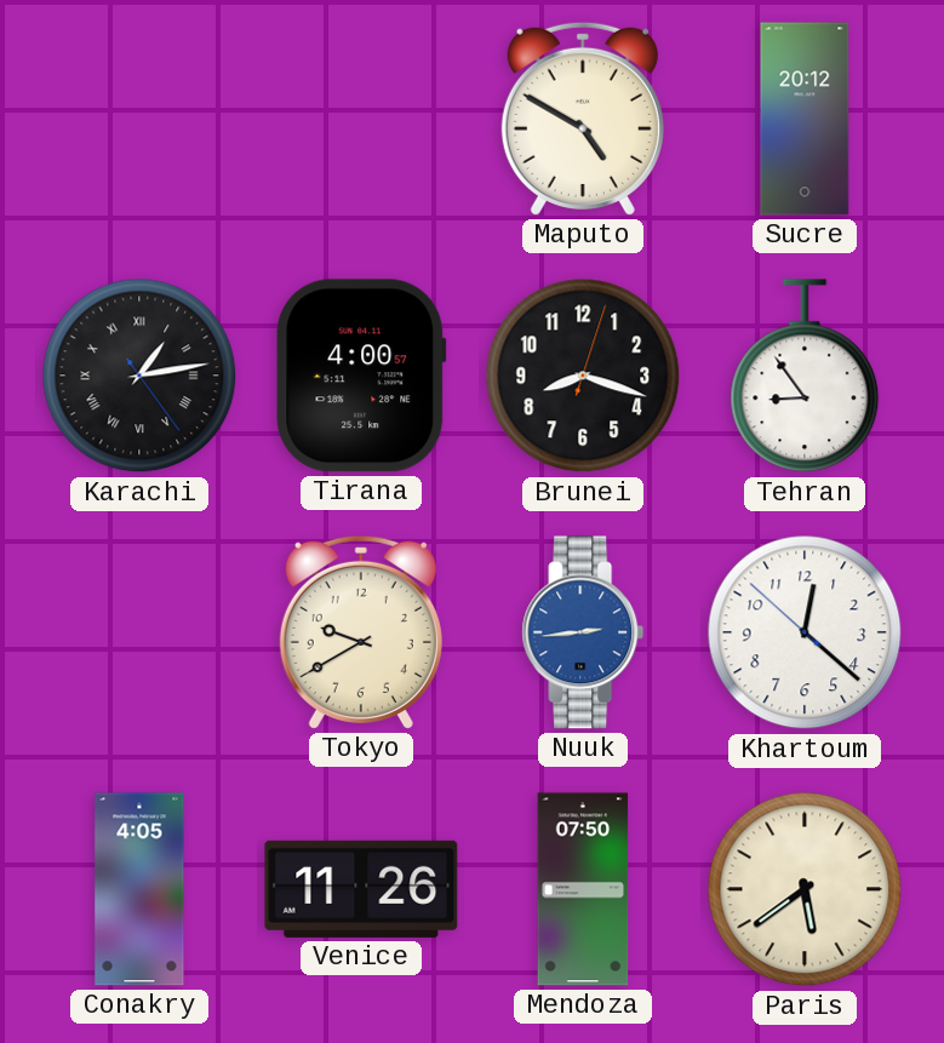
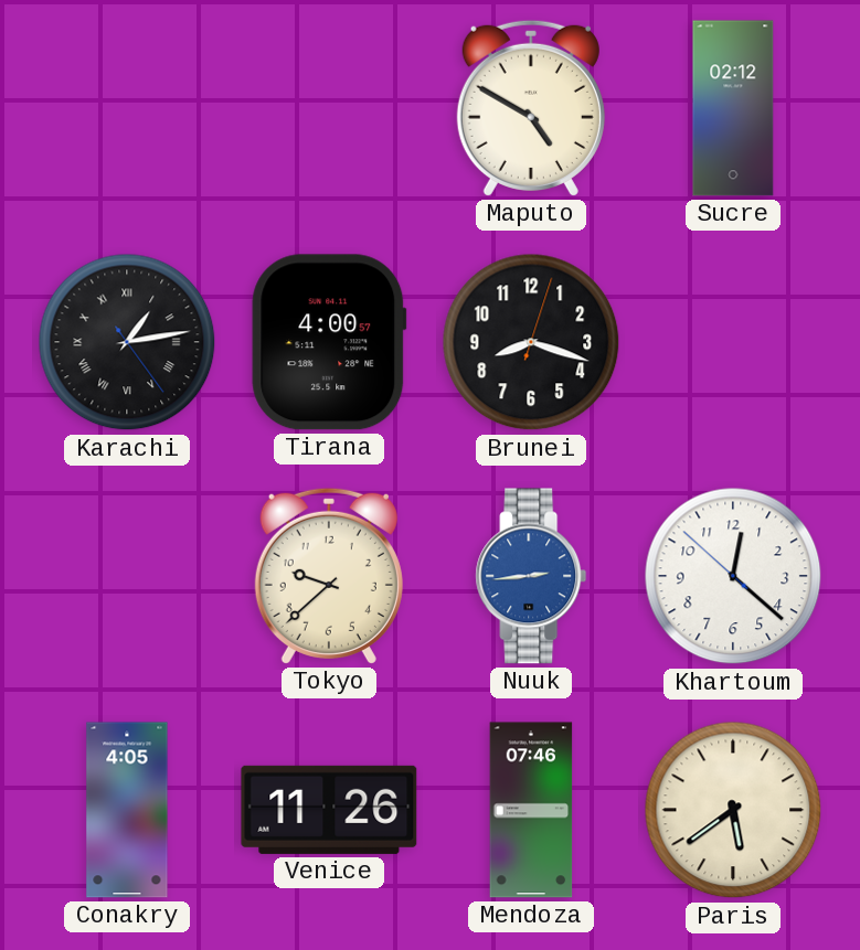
Sucre: 20:12 -> 02:12
Tehran: 8:54 -> none
Tokyo: 9:40 -> 9:38
Mendoza: 07:50 -> 07:46
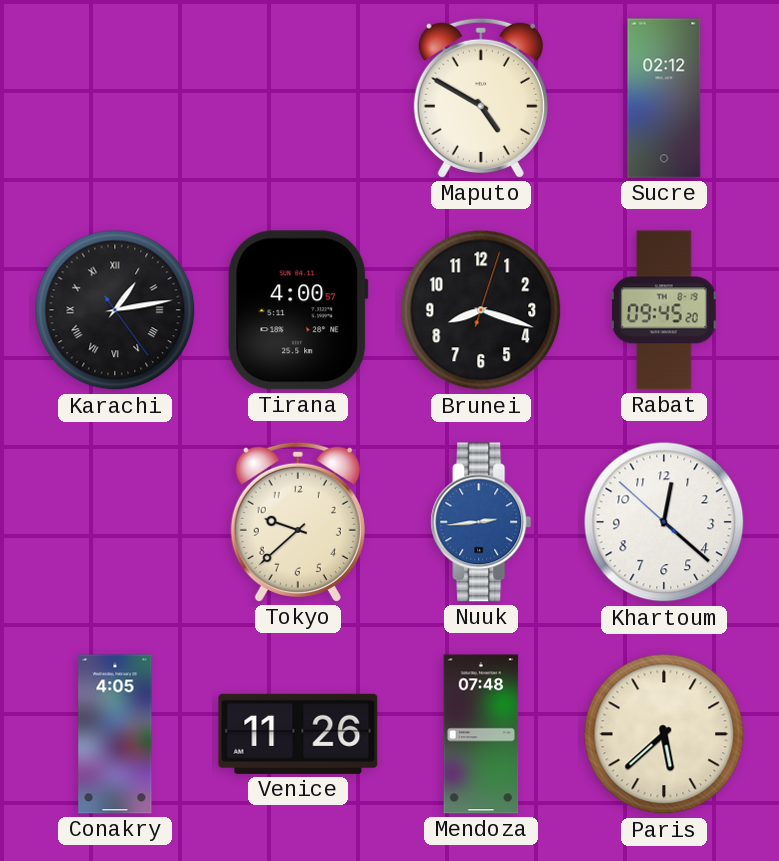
Rabat: none -> 09:45
Mendoza: 07:46 -> 07:48
Paris: 5:39 -> 5:38
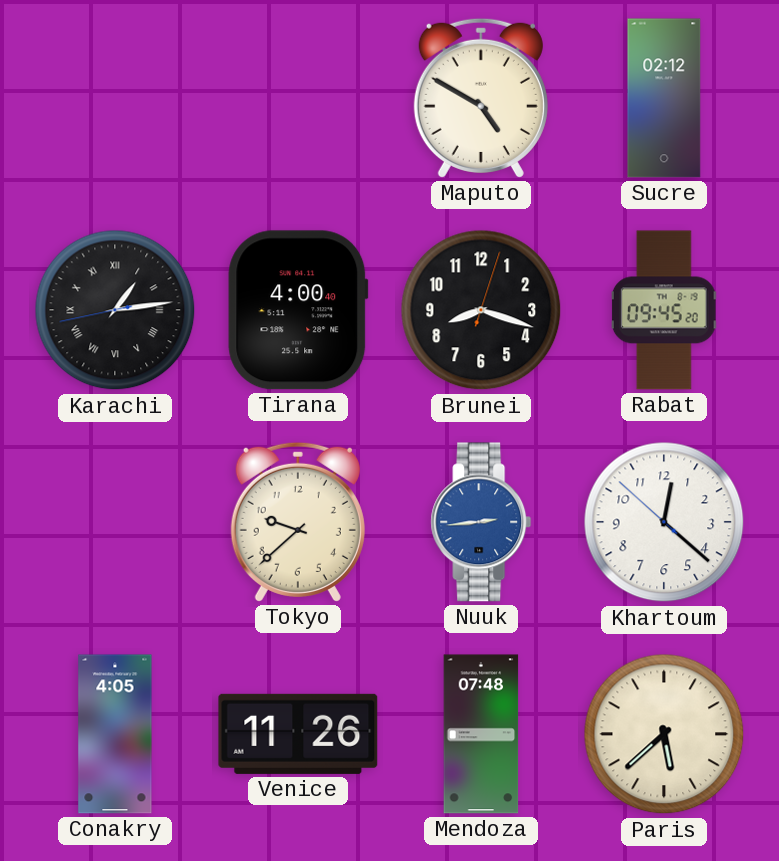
Karachi: 1:13:24 -> 1:13:43
Tirana: 4:00:57 -> 4:00:40
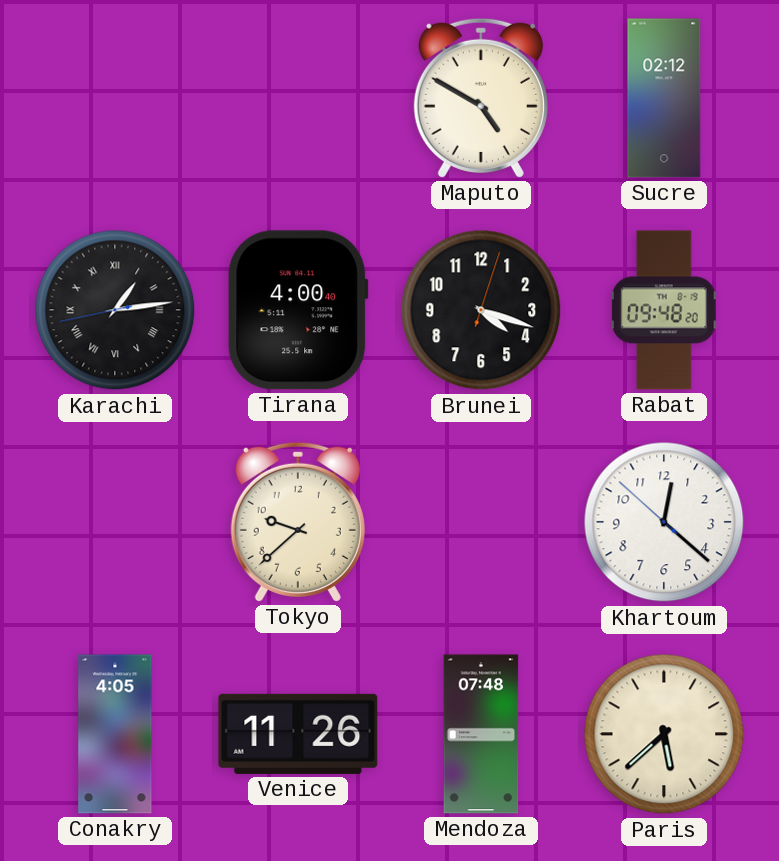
Brunei: 8:18 -> 4:18
Rabat: 09:45 -> 09:48
Nuuk: 2:44 -> none
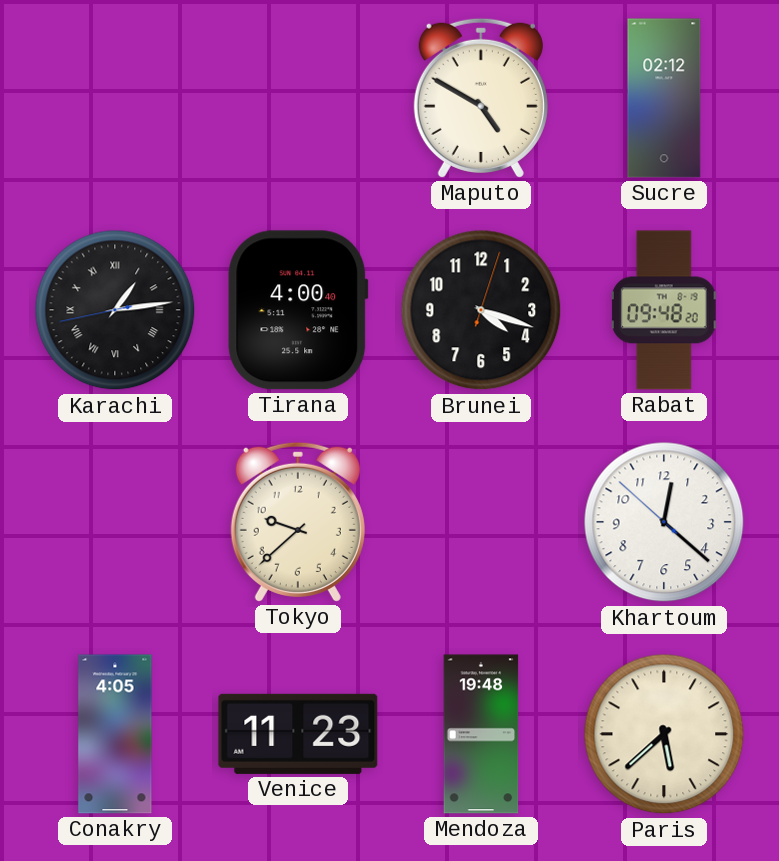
Venice: 11:26 -> 11:23
Mendoza: 07:48 -> 19:48
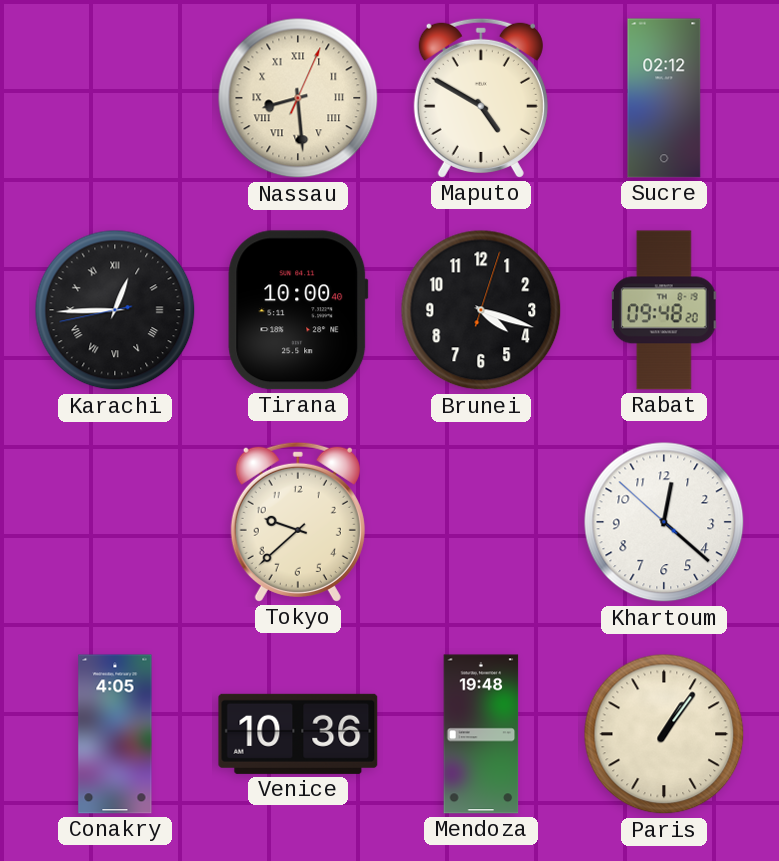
Nassau: none -> 8:29
Karachi: 1:13 -> 12:44
Tirana: 4:00 -> 10:00
Venice: 11:23 -> 10:36
Paris: 5:38 -> 1:06
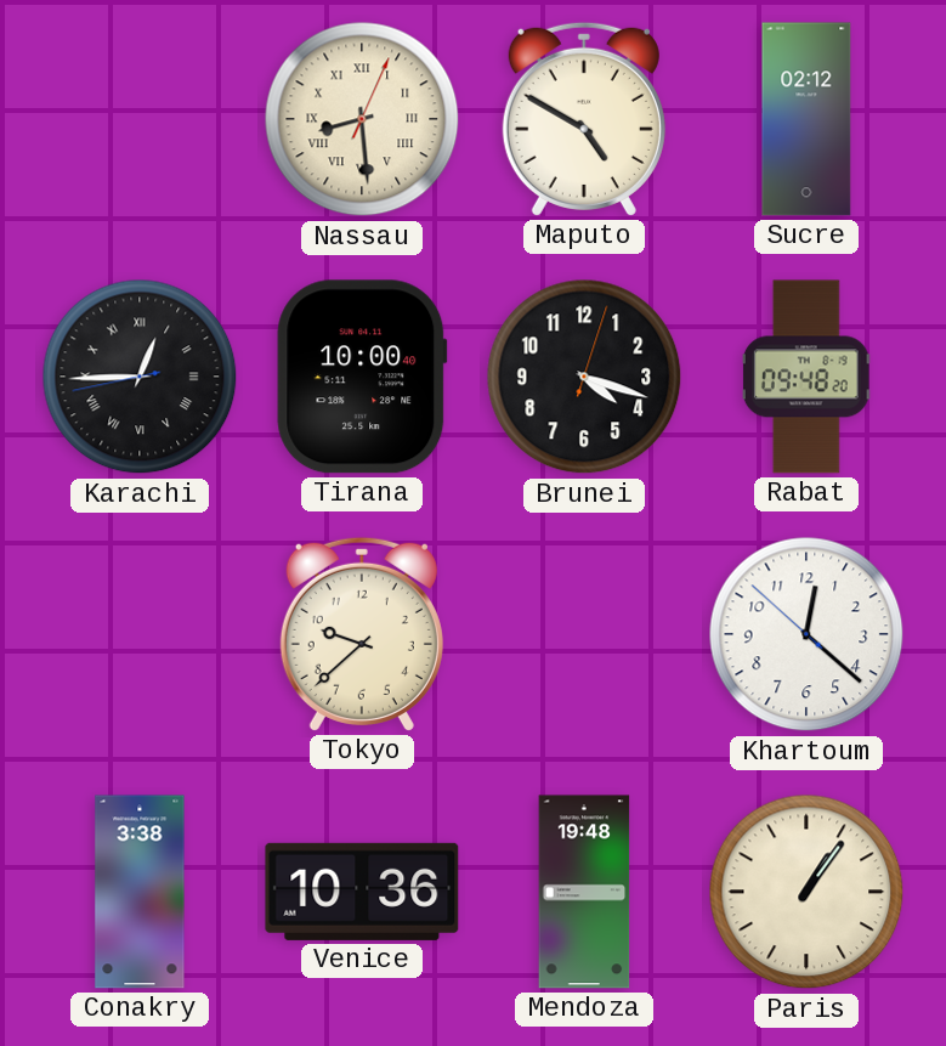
Conakry: 4:05 -> 3:38
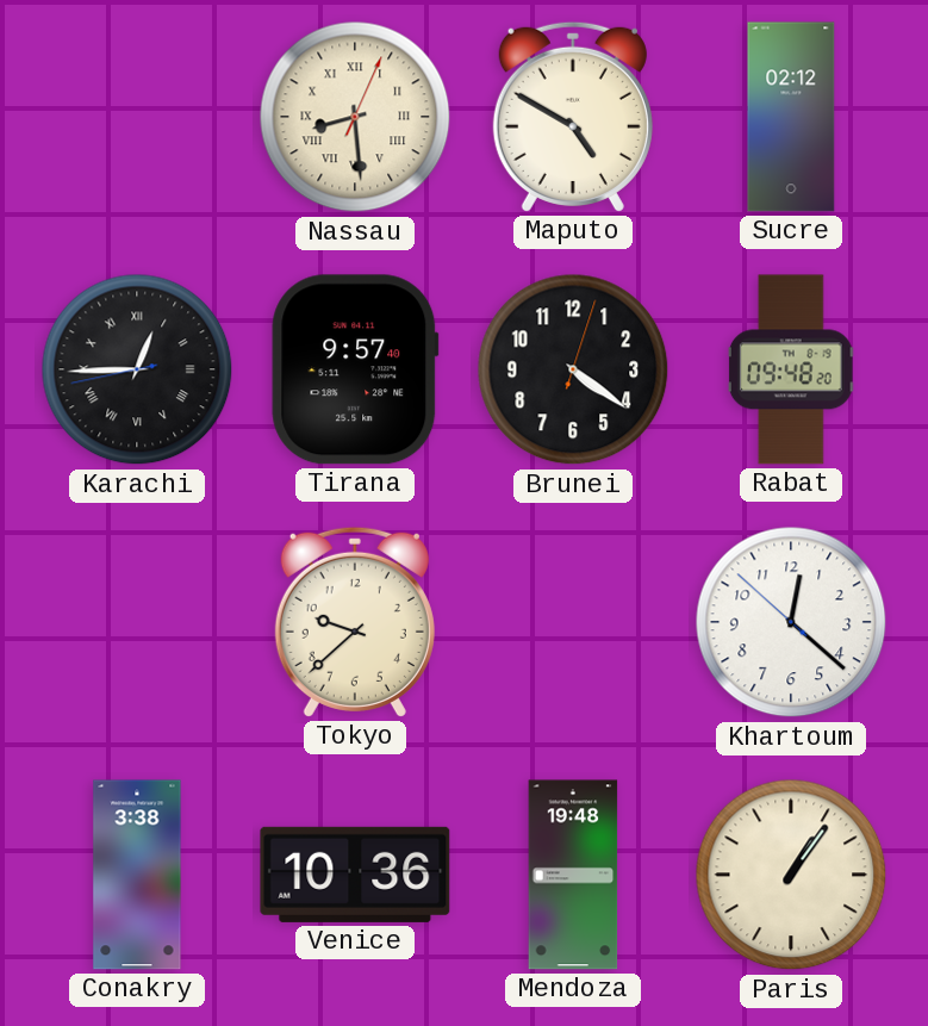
Tirana: 10:00 -> 9:57
Brunei: 4:18 -> 4:21
